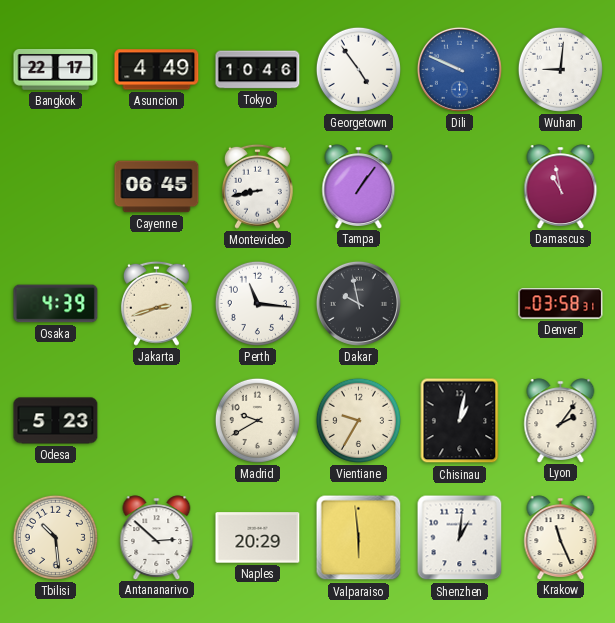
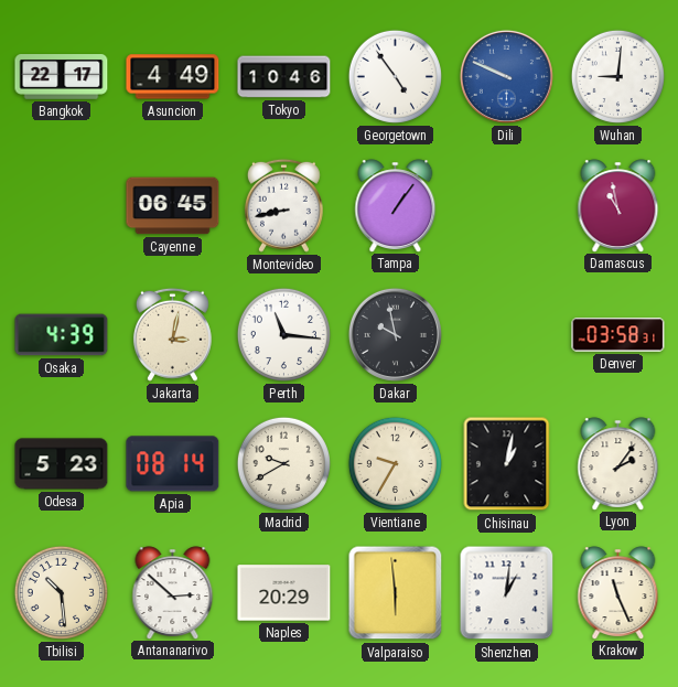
Jakarta: 2:42 -> 3:02
Apia: none -> 08:14
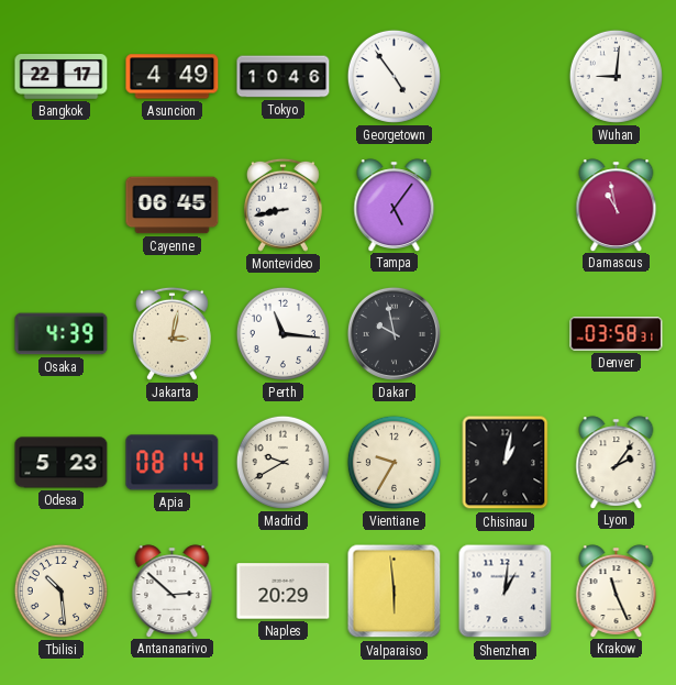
Dili: 9:49 -> none
Tampa: 1:06 -> 5:06
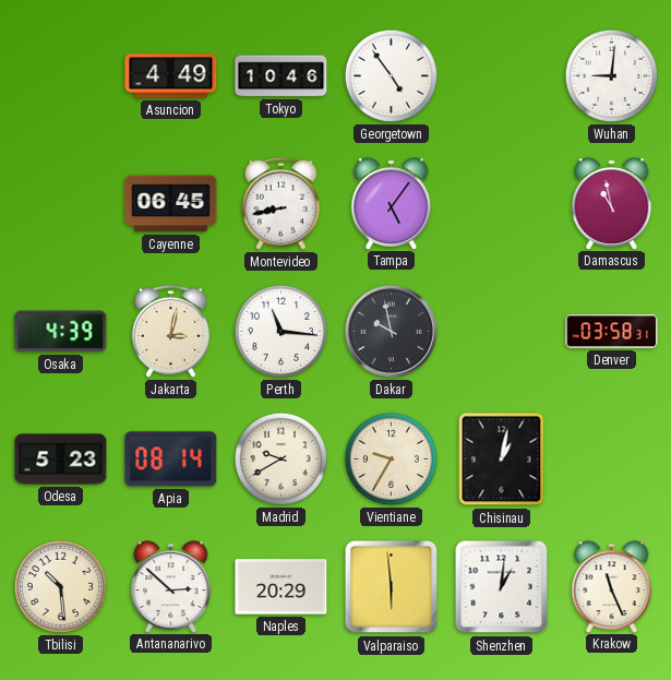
Bangkok: 22:17 -> none
Lyon: 2:06 -> none
